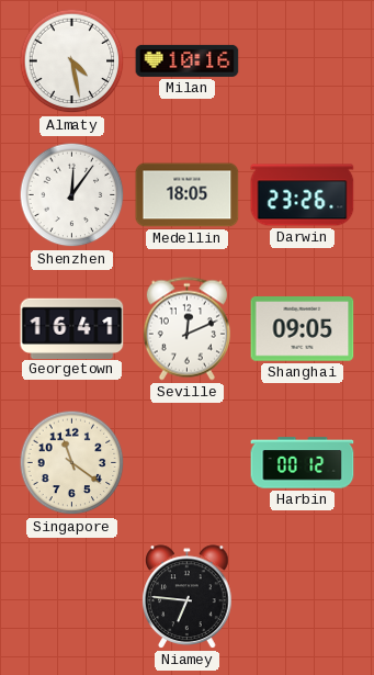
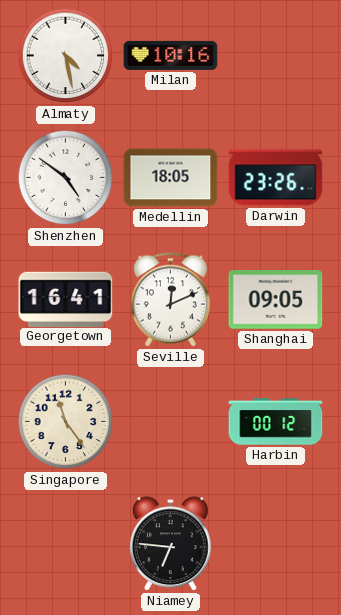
Shenzhen: 12:06 -> 4:51
Singapore: 11:21 -> 11:24
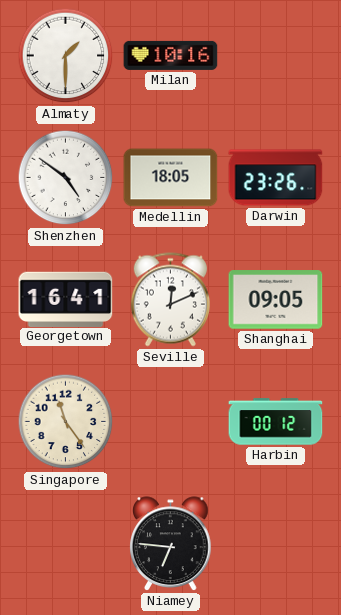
Almaty: 4:28 -> 1:30
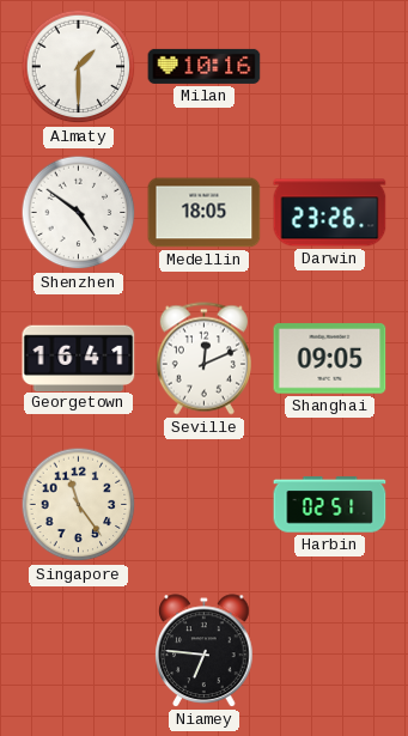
Harbin: 00:12 -> 02:51
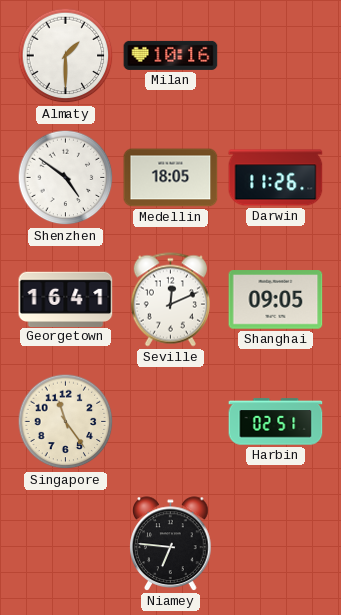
Darwin: 23:26 -> 11:26
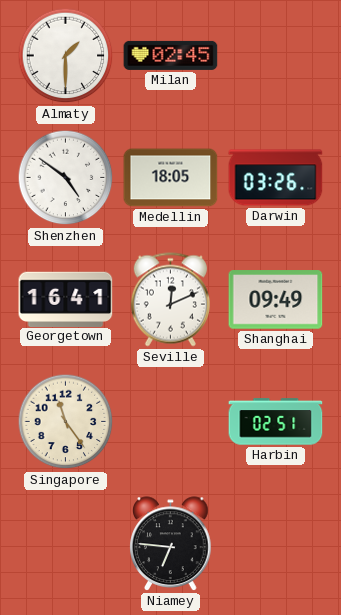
Milan: 10:16 -> 02:45
Darwin: 11:26 -> 03:26
Shanghai: 09:05 -> 09:49
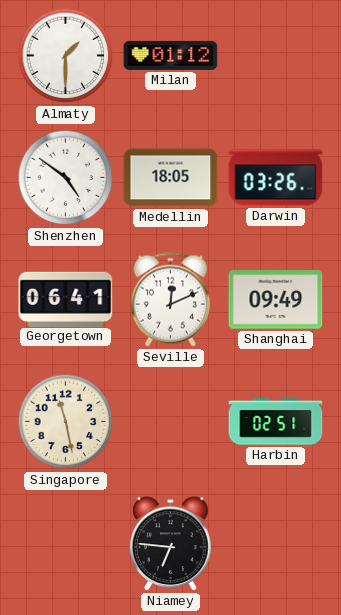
Milan: 02:45 -> 01:12
Georgetown: 16:41 -> 06:41
Singapore: 11:24 -> 11:28
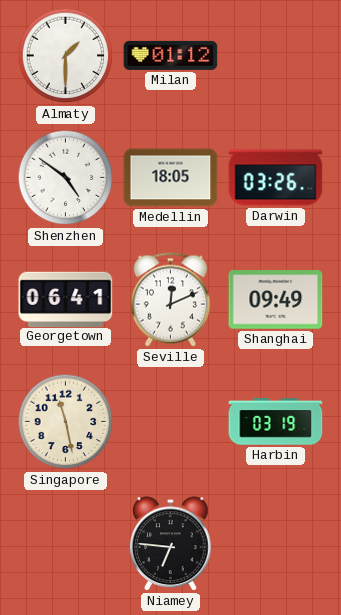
Harbin: 02:51 -> 03:19
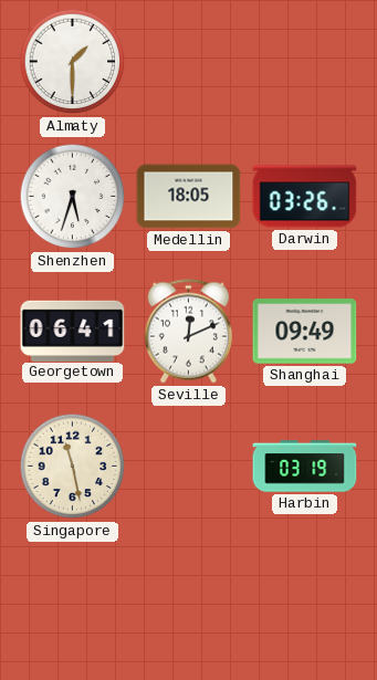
Milan: 01:12 -> none
Shenzhen: 4:51 -> 5:33
Niamey: 6:46 -> none
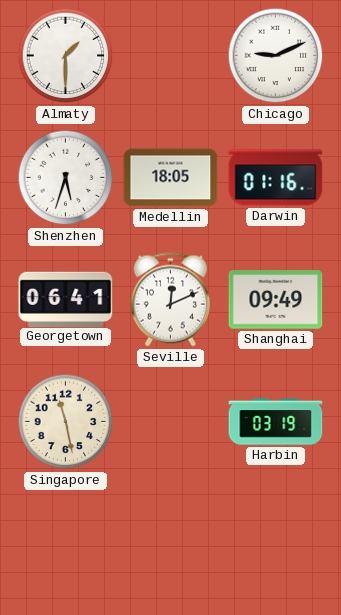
Chicago: none -> 9:11
Darwin: 03:26 -> 01:16
